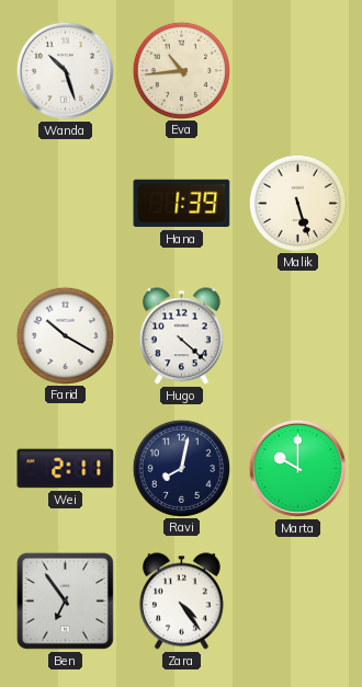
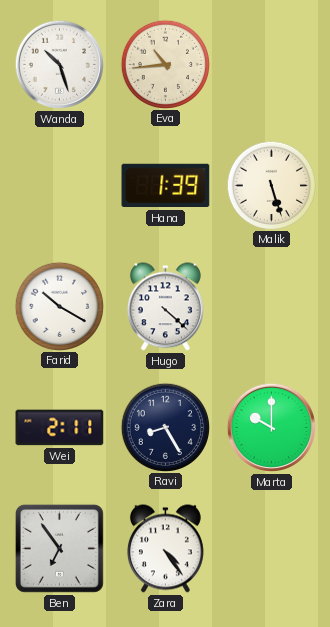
Ravi: 8:02 -> 8:25
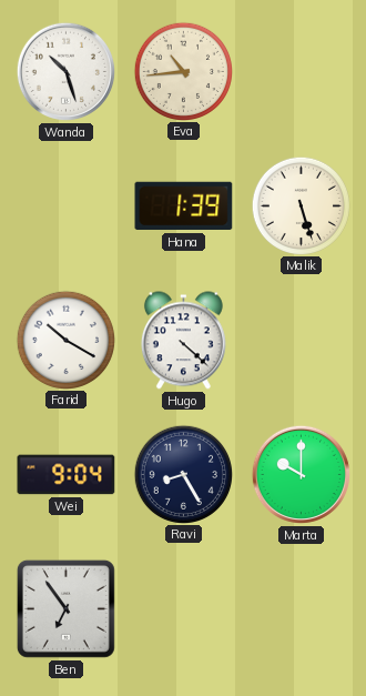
Wei: 2:11 -> 9:04
Zara: 4:24 -> none
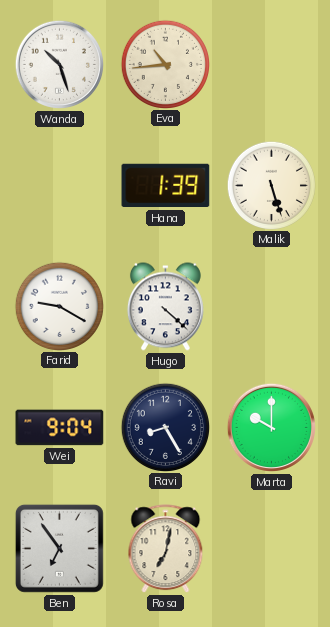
Farid: 10:20 -> 9:20
Rosa: none -> 7:02
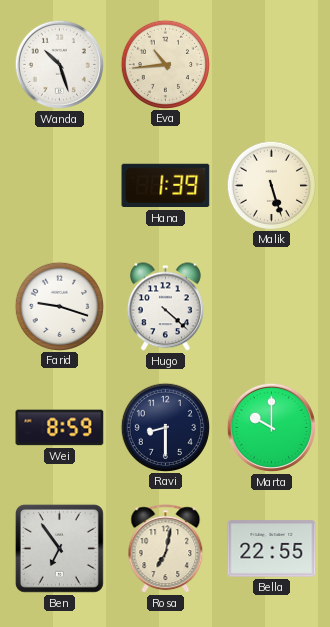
Farid: 9:20 -> 9:18
Wei: 9:04 -> 8:59
Ravi: 8:25 -> 8:30
Bella: none -> 22:55
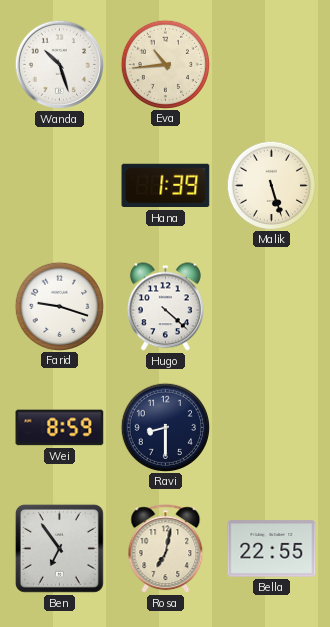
Marta: 10:00 -> none
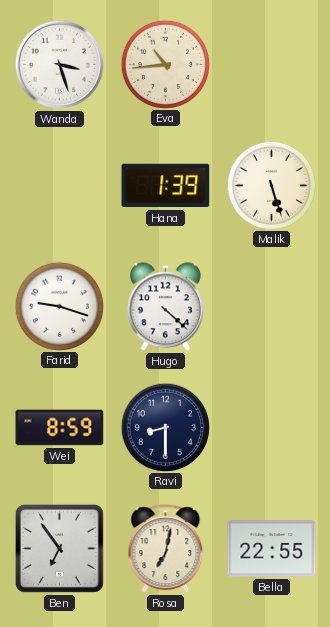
Wanda: 10:27 -> 3:27
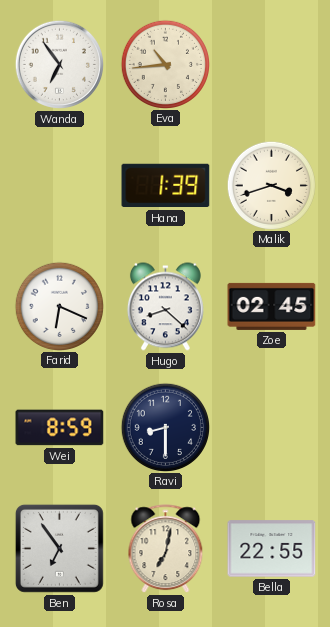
Wanda: 3:27 -> 6:54
Malik: 5:27 -> 3:42
Farid: 9:18 -> 6:19
Hugo: 4:22 -> 8:22
Zoe: none -> 02:45
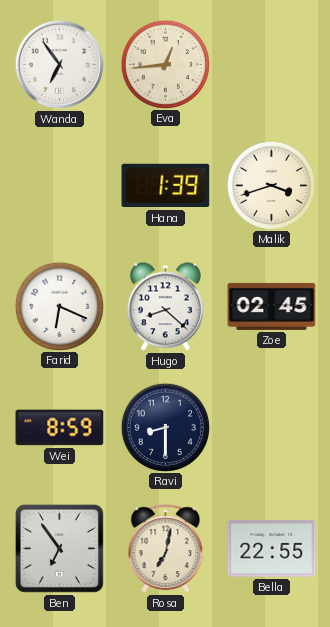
Eva: 10:44 -> 12:44
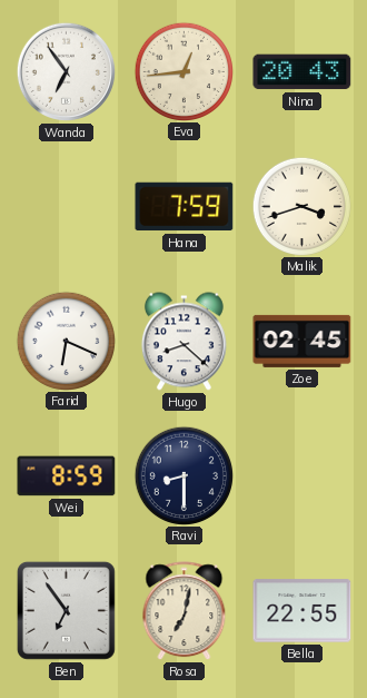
Nina: none -> 20:43
Hana: 1:39 -> 7:59
